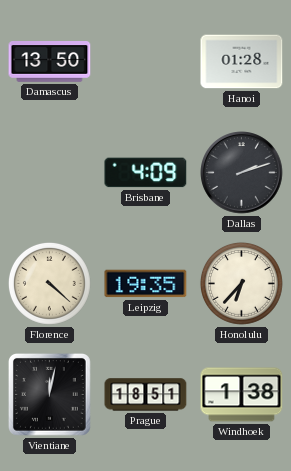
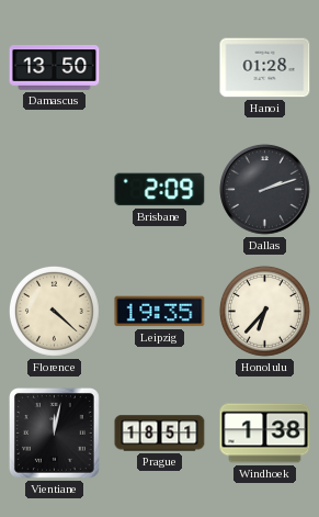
Brisbane: 4:09 -> 2:09
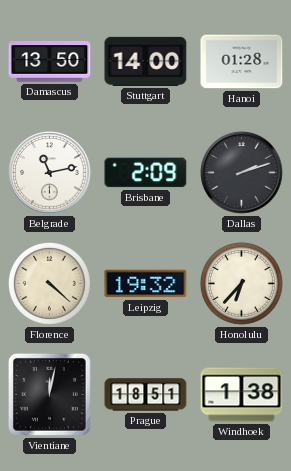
Stuttgart: none -> 14:00
Belgrade: none -> 11:13
Leipzig: 19:35 -> 19:32
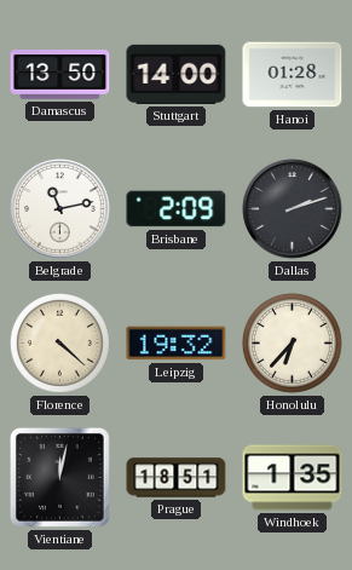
Windhoek: 1:38 -> 1:35
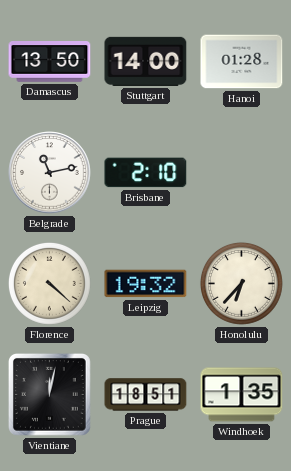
Brisbane: 2:09 -> 2:10
Dallas: 2:12 -> none
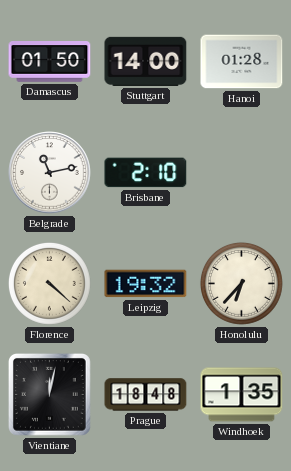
Damascus: 13:50 -> 01:50
Prague: 18:51 -> 18:48
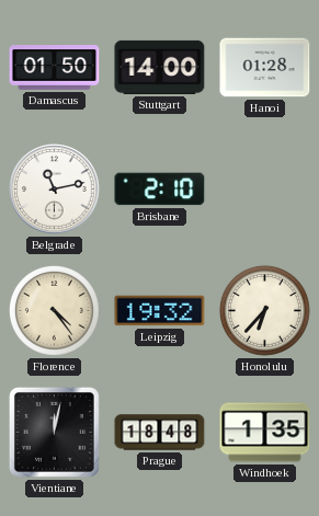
Florence: 4:22 -> 4:24
